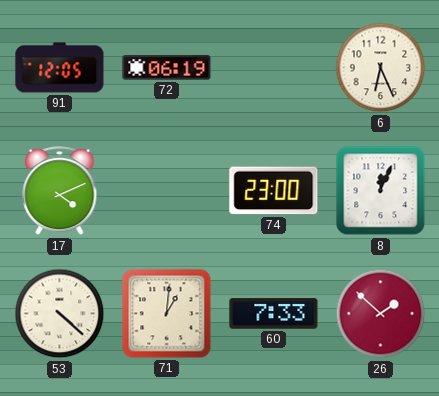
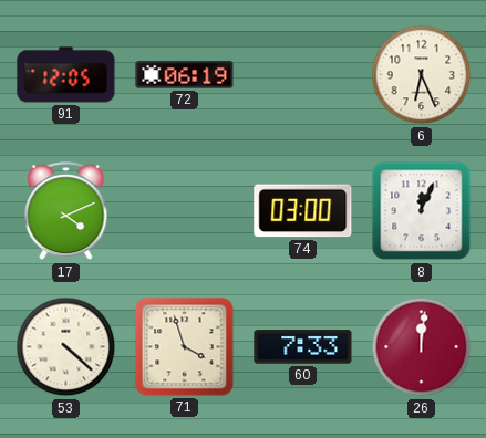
74: 23:00 -> 03:00
71: 1:01 -> 3:57
26: 1:52 -> 12:01
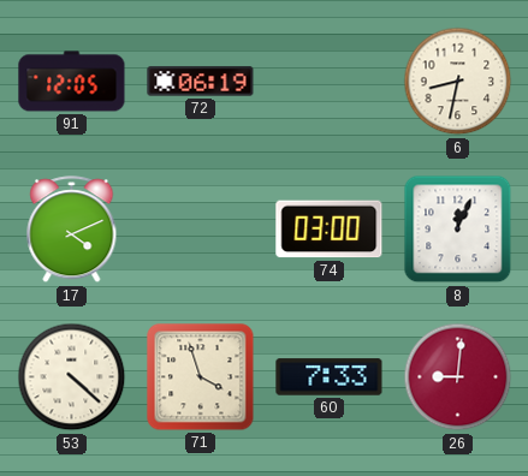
6: 6:26 -> 8:32
26: 12:01 -> 9:01
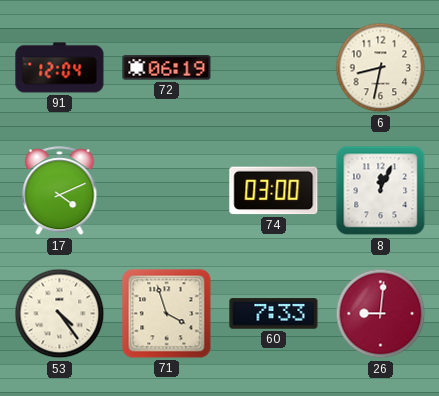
91: 12:05 -> 12:04
53: 4:22 -> 4:24
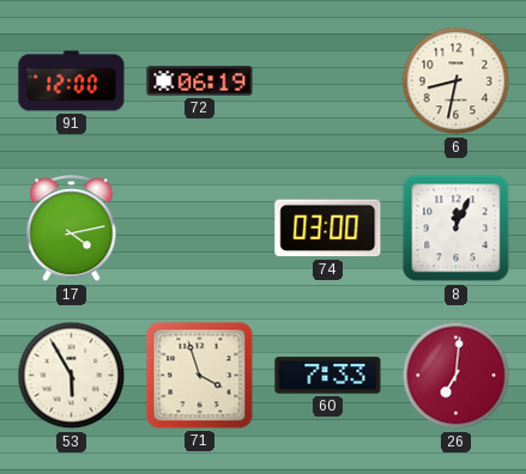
91: 12:04 -> 12:00
17: 4:11 -> 4:13
53: 4:24 -> 5:55
26: 9:01 -> 7:01
